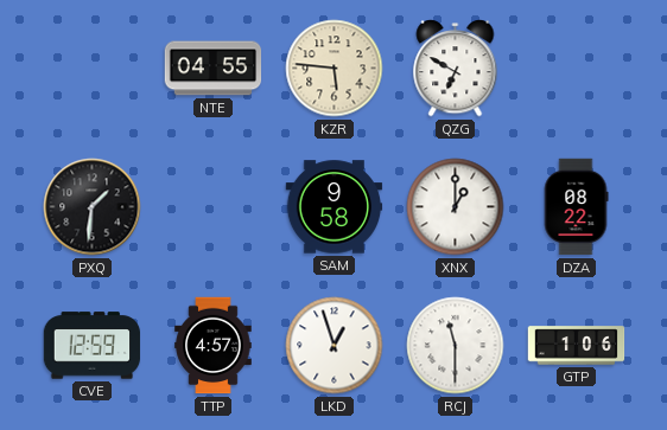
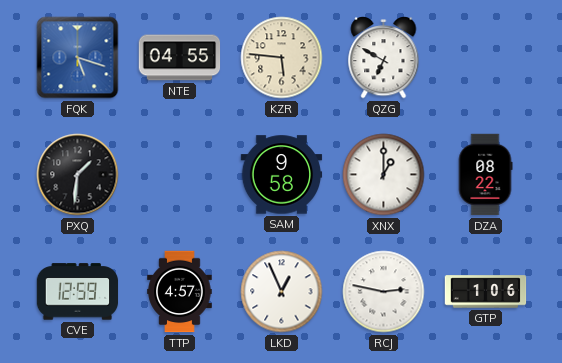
FQK: none -> 5:18
LKD: 12:57 -> 12:56
RCJ: 11:30 -> 2:47
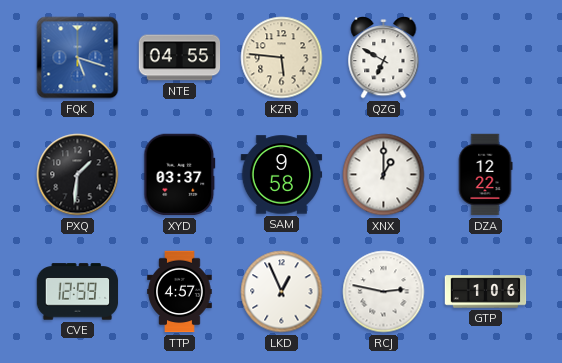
XYD: none -> 03:37
DZA: 08:22 -> 12:22
